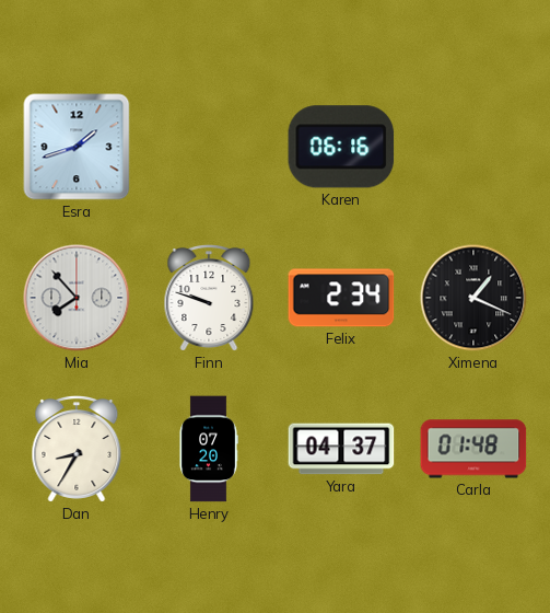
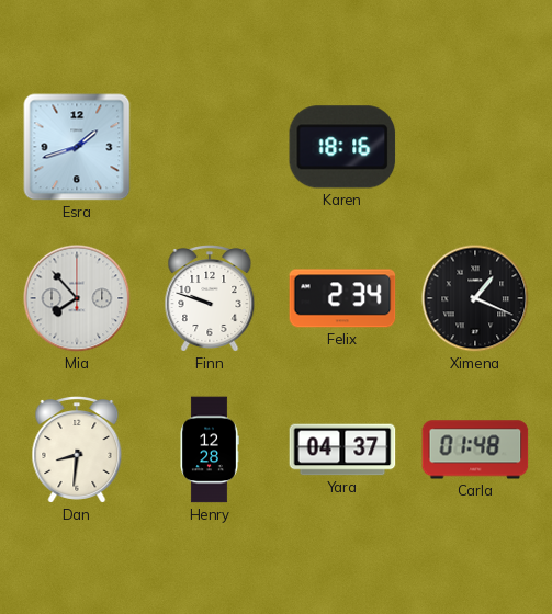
Karen: 06:16 -> 18:16
Dan: 8:35 -> 8:31
Henry: 07:20 -> 12:28
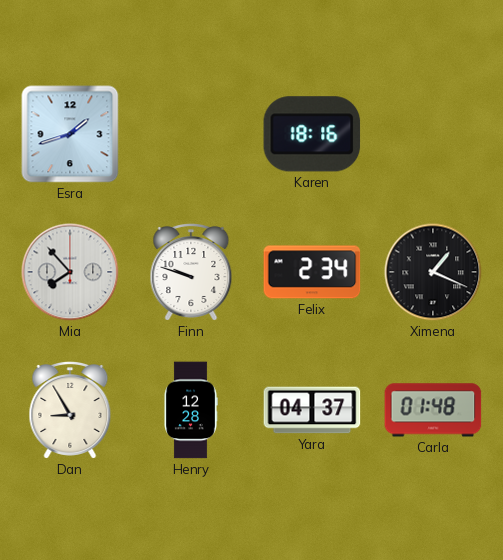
Dan: 8:31 -> 8:55
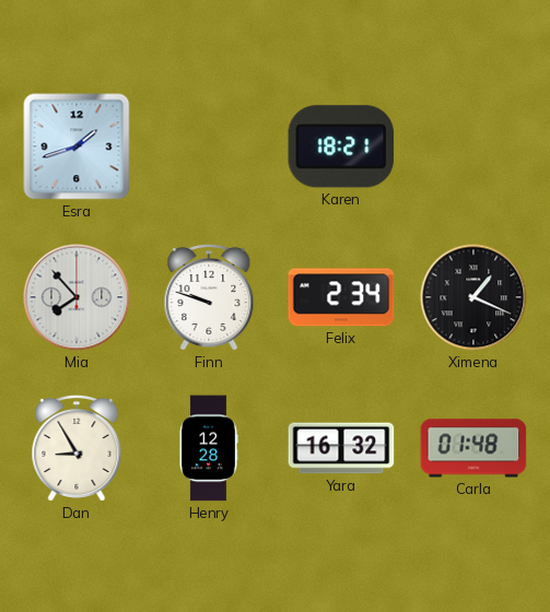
Karen: 18:16 -> 18:21
Yara: 04:37 -> 16:32
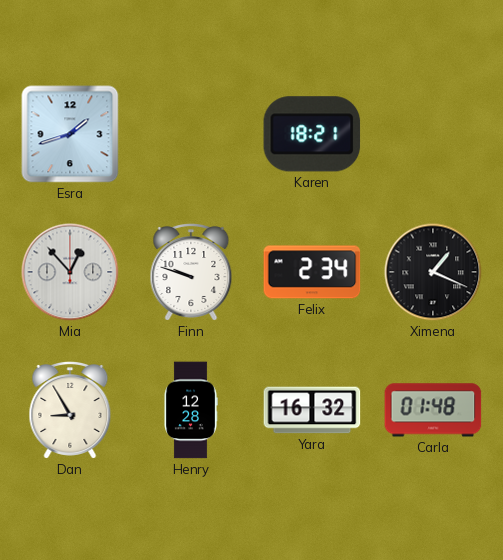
Mia: 7:53 -> 12:53
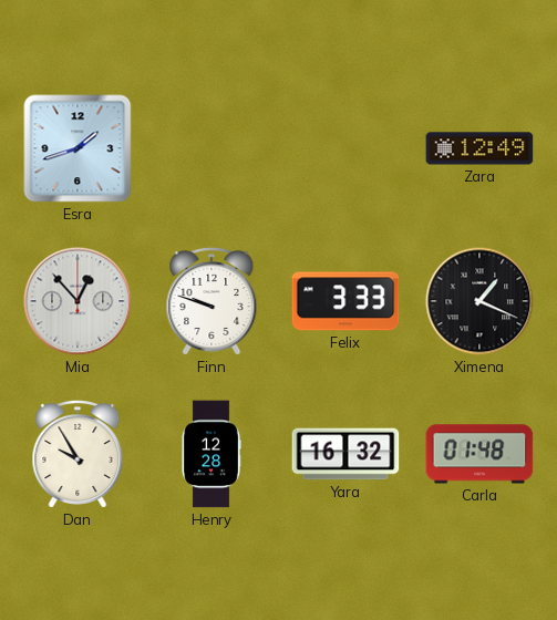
Karen: 18:21 -> none
Zara: none -> 12:49
Felix: 2:34 -> 3:33
Dan: 8:55 -> 9:55
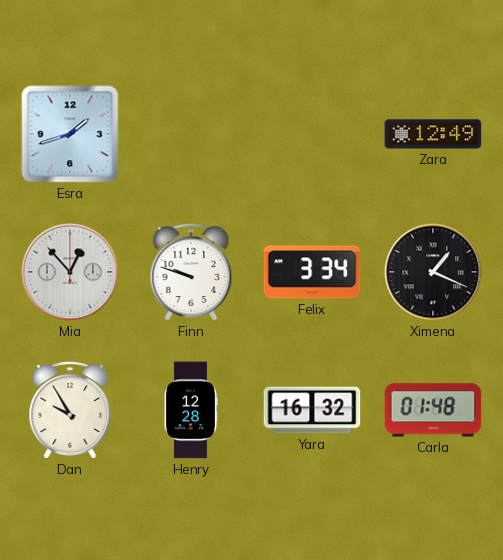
Felix: 3:33 -> 3:34
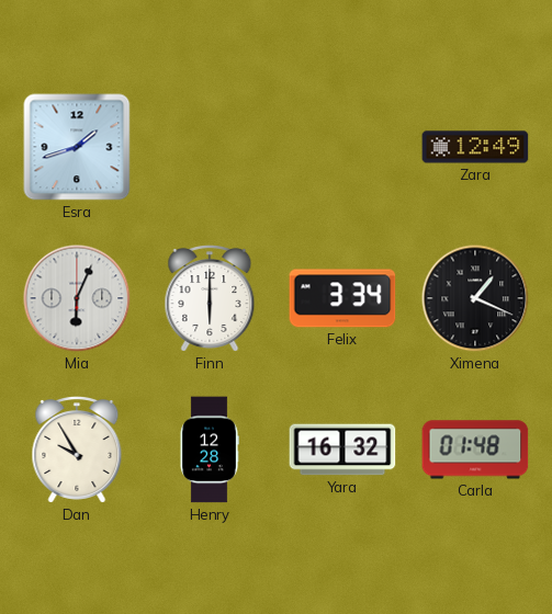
Mia: 12:53 -> 6:04
Finn: 9:48 -> 6:00
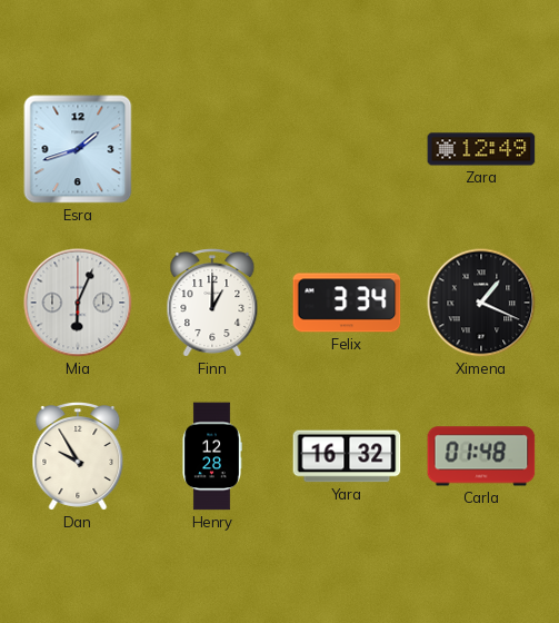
Finn: 6:00 -> 1:00
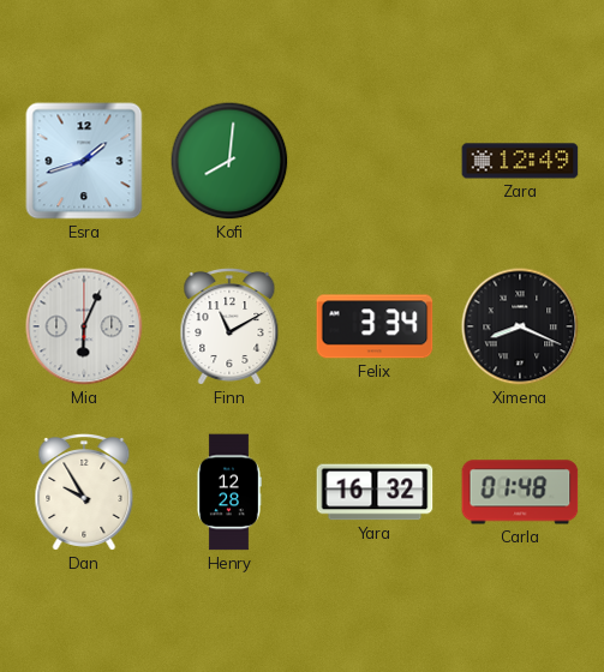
Kofi: none -> 8:01
Finn: 1:00 -> 11:10
Ximena: 1:19 -> 8:19
